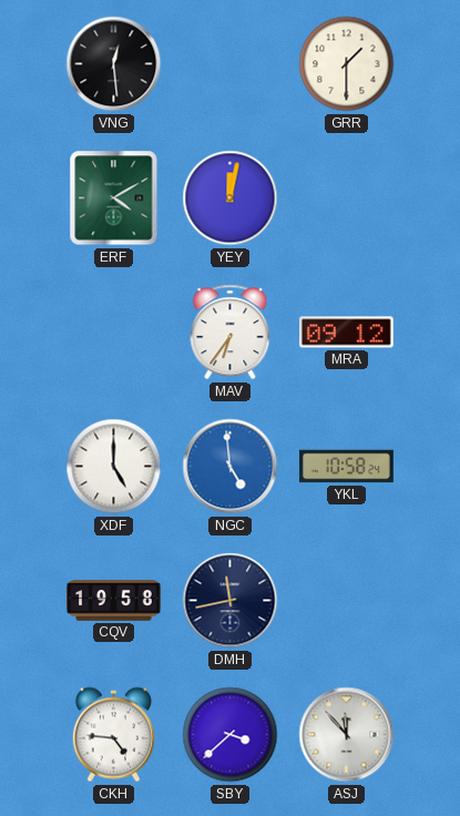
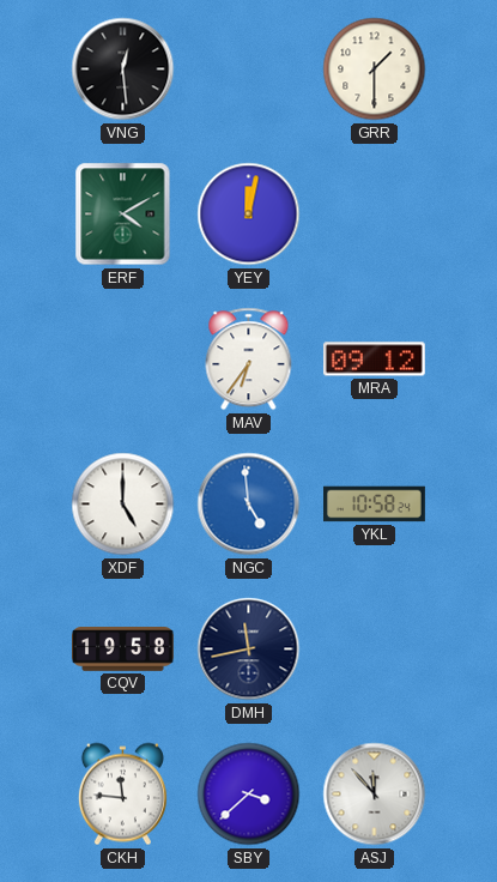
CKH: 4:46 -> 11:46
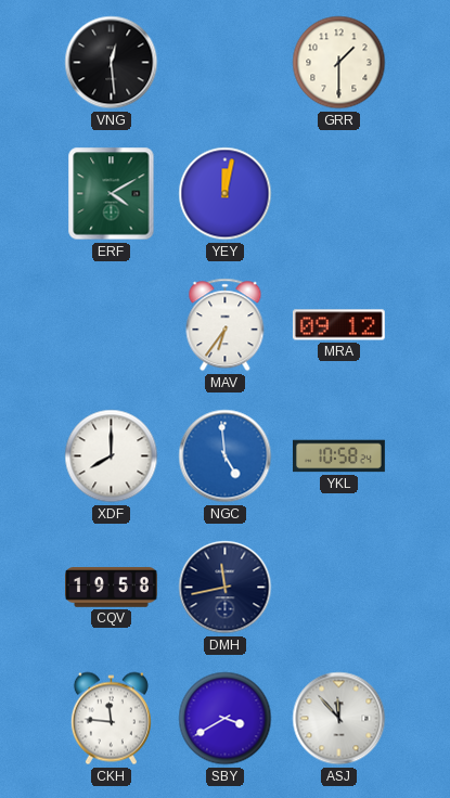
XDF: 5:00 -> 8:00
SBY: 3:38 -> 3:40
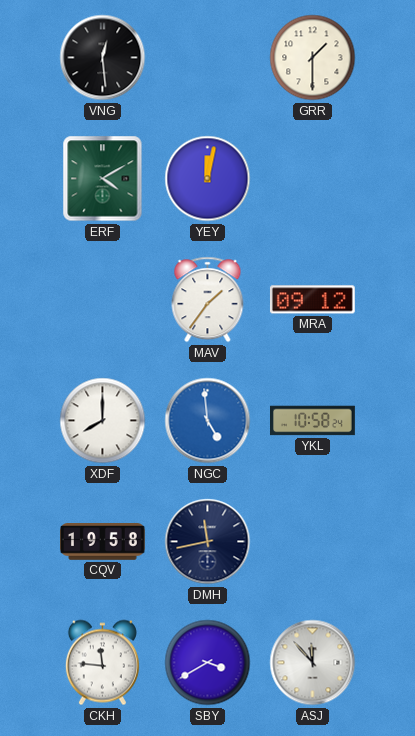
MAV: 6:36 -> 1:36
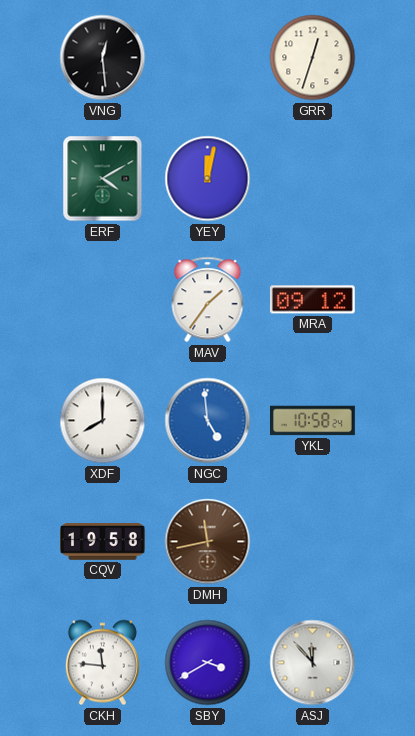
GRR: 1:30 -> 12:33
DMH dial: navy -> brown
